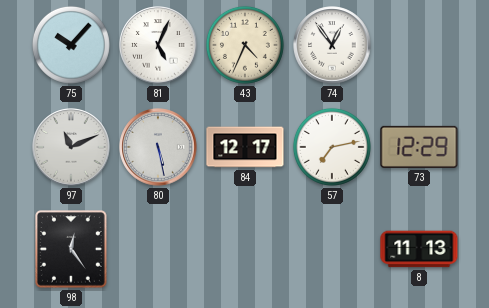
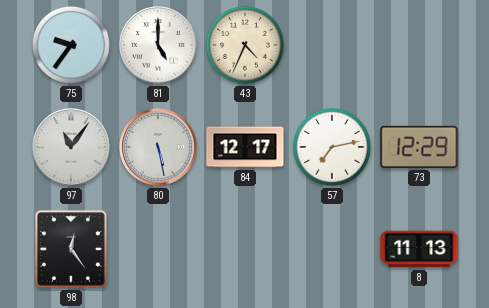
75: 10:07 -> 9:36
81: 5:04 -> 5:00
74: 12:54 -> none
97: 11:11 -> 11:06
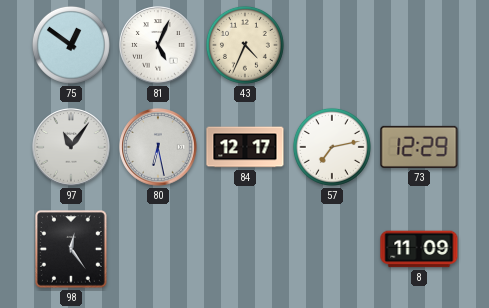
75: 9:36 -> 12:51
81: 5:00 -> 5:04
80: 5:28 -> 6:28
8: 11:13 -> 11:09
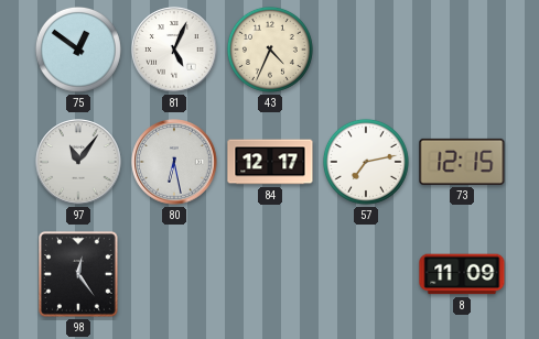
73: 12:29 -> 12:15
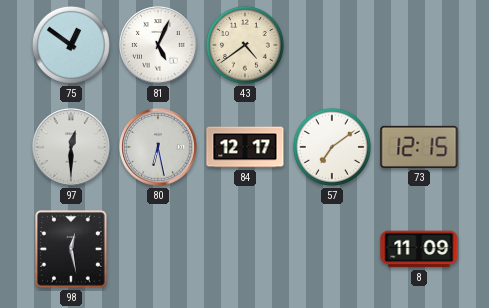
43: 4:34 -> 4:39
97: 11:06 -> 12:30
57: 7:13 -> 7:09
98: 12:24 -> 12:28
